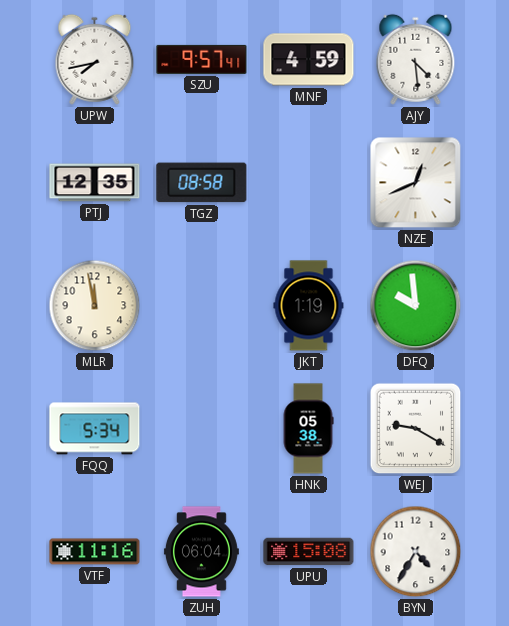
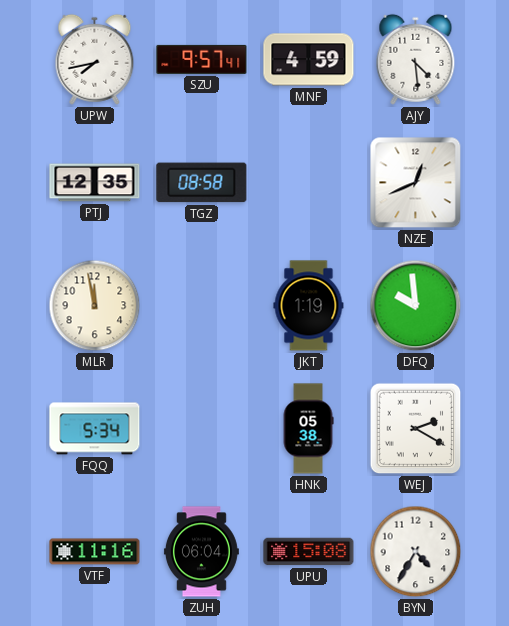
WEJ: 9:20 -> 2:20
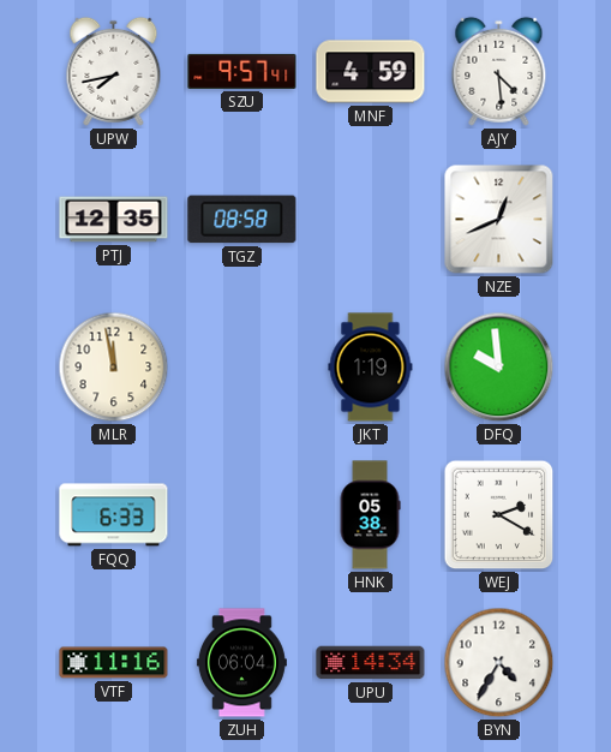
FQQ: 5:34 -> 6:33
UPU: 15:08 -> 14:34
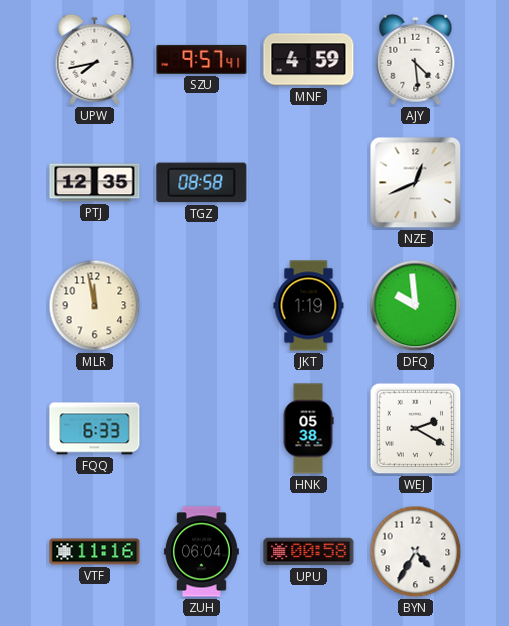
UPU: 14:34 -> 00:58
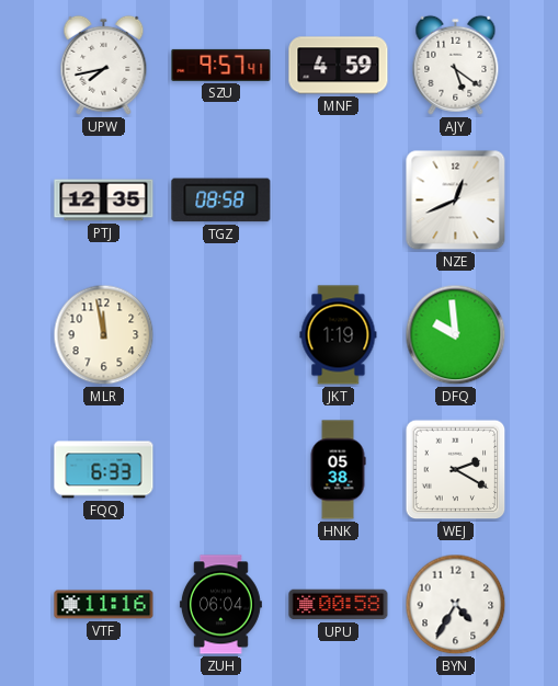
AJY: 4:29 -> 5:21
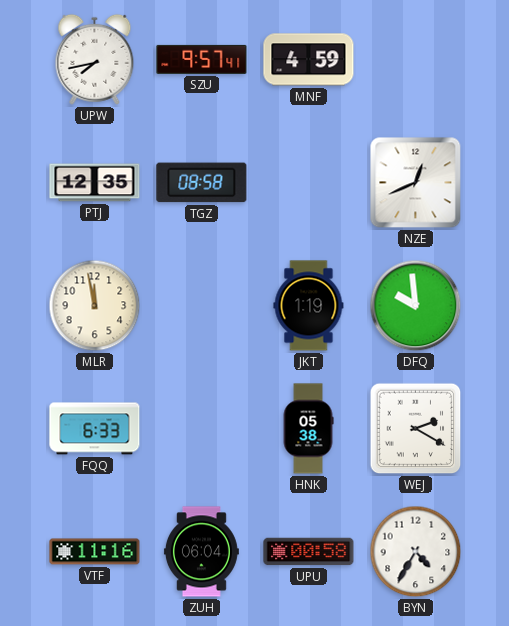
AJY: 5:21 -> none
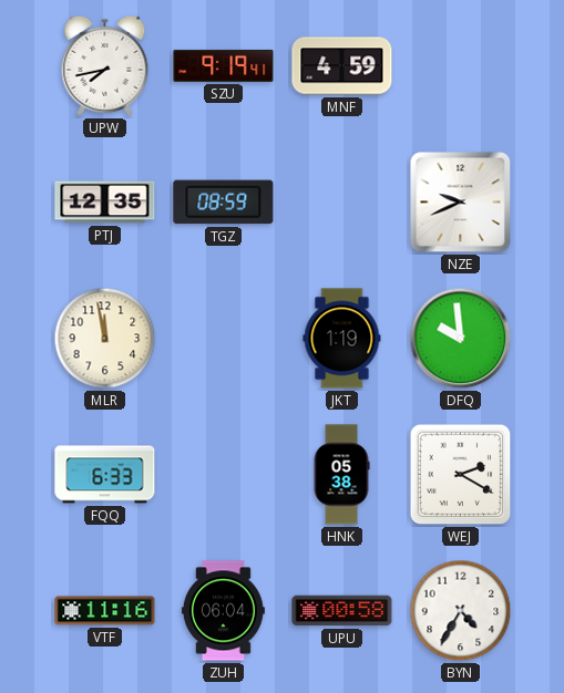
SZU: 9:57 -> 9:19
TGZ: 08:58 -> 08:59
NZE: 12:41 -> 9:41
